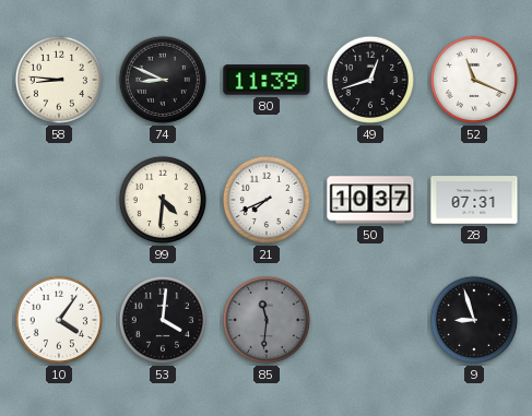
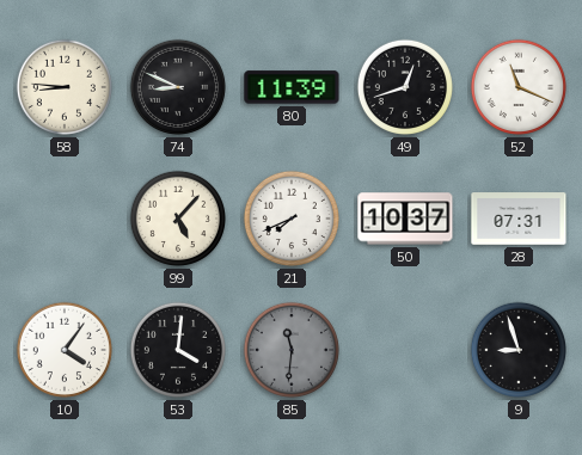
99: 4:31 -> 5:07
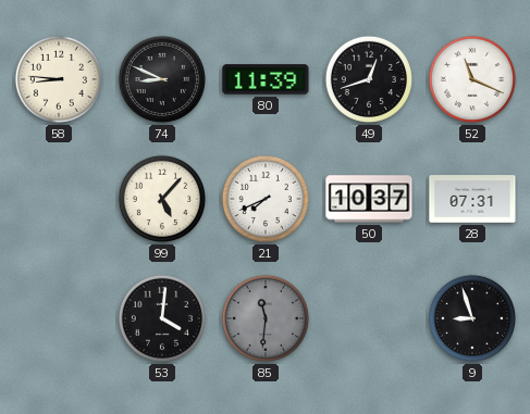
10: 4:06 -> none
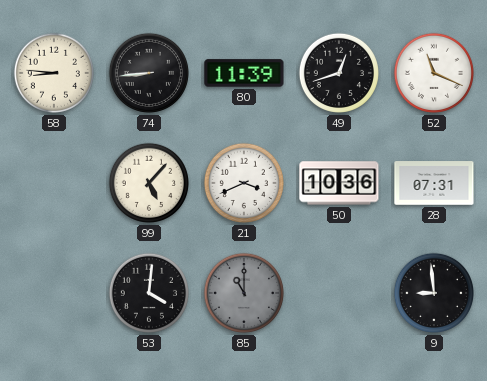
74: 8:49 -> 8:44
21: 7:41 -> 3:41
50: 10:37 -> 10:36
85: 11:31 -> 11:00
9: 8:57 -> 8:59
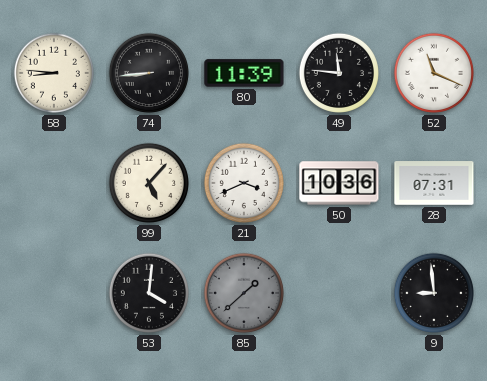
49: 12:42 -> 11:46
85: 11:00 -> 1:38
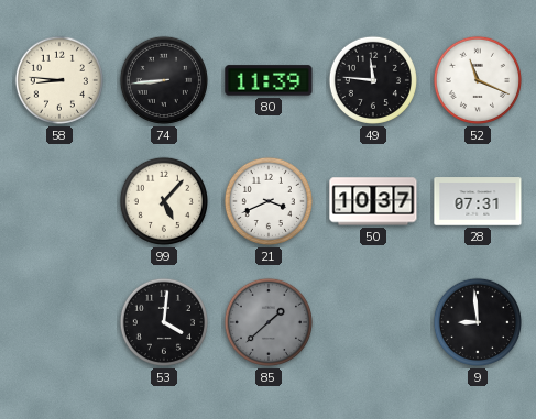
50: 10:36 -> 10:37
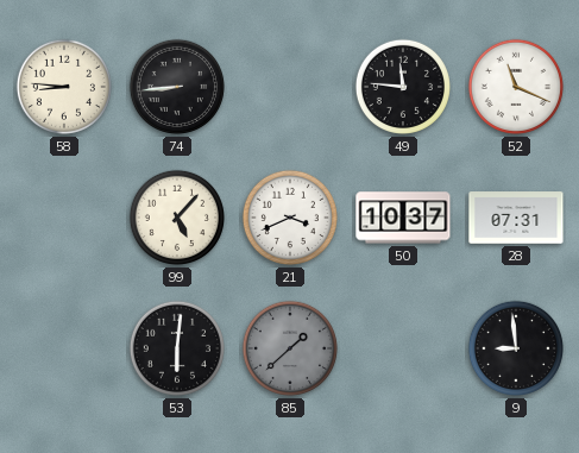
80: 11:39 -> none
53: 4:01 -> 6:01
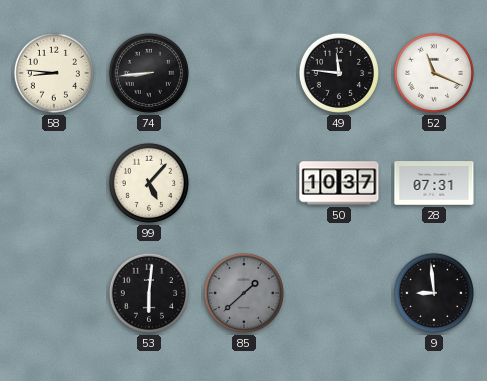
21: 3:41 -> none
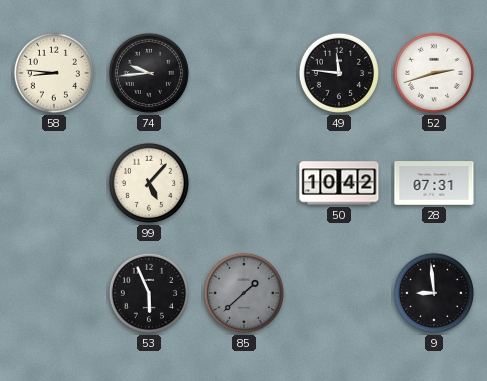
74: 8:44 -> 9:44
52: 11:19 -> 2:42
50: 10:37 -> 10:42
53: 6:01 -> 5:56
